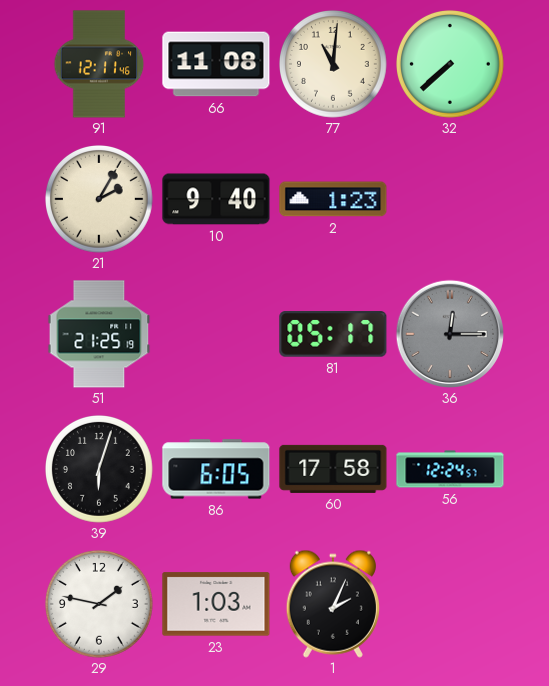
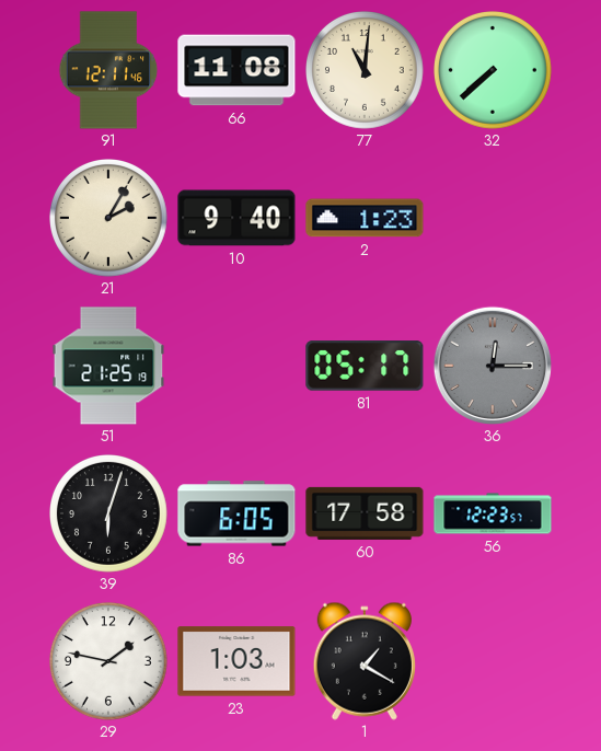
56: 12:24 -> 12:23
1: 2:04 -> 1:20
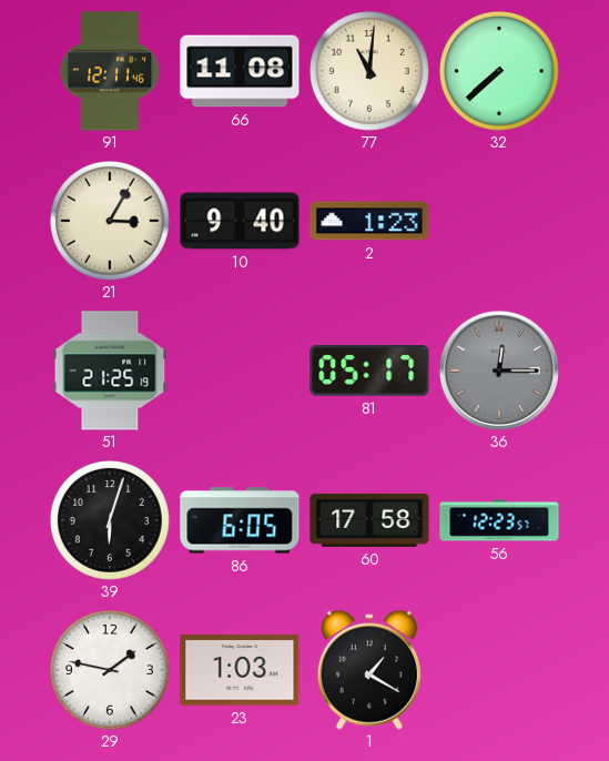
21: 2:05 -> 3:05
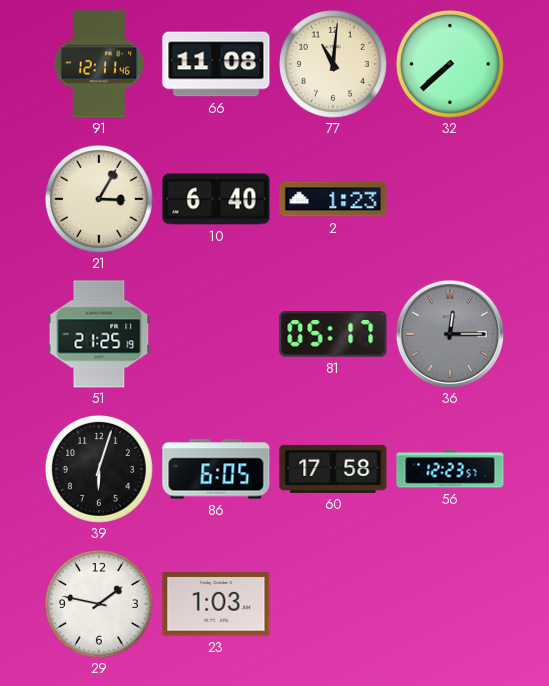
10: 9:40 -> 6:40
1: 1:20 -> none
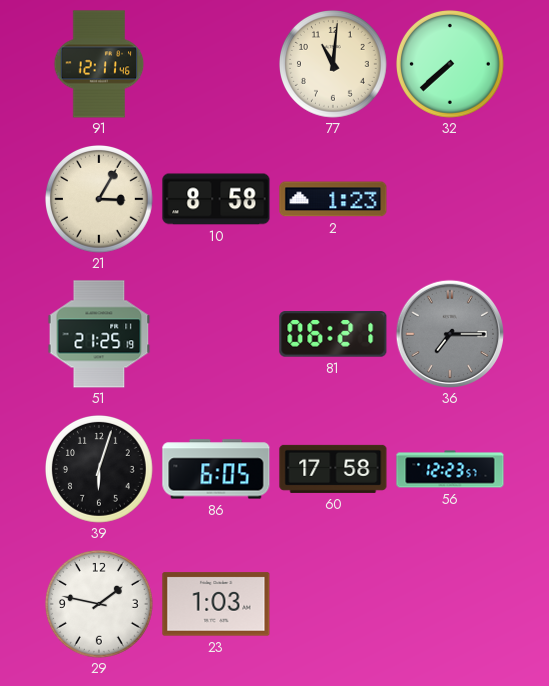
66: 11:08 -> none
10: 6:40 -> 8:58
81: 05:17 -> 06:21
36: 12:15 -> 7:15
